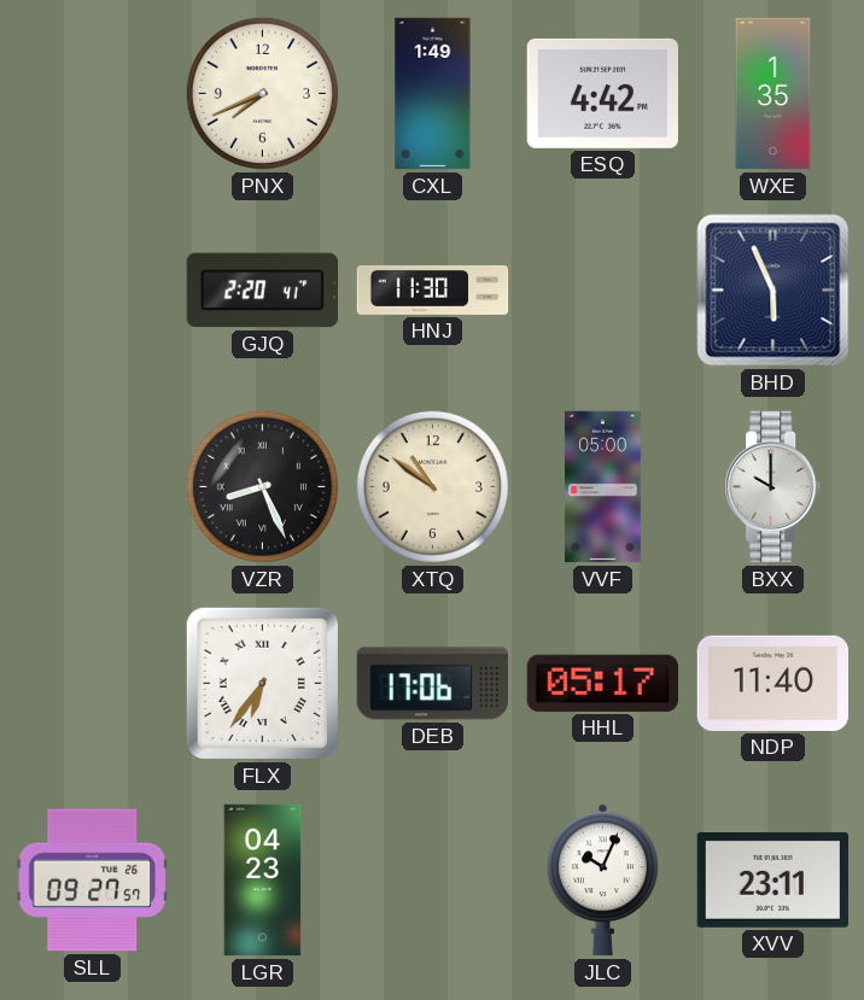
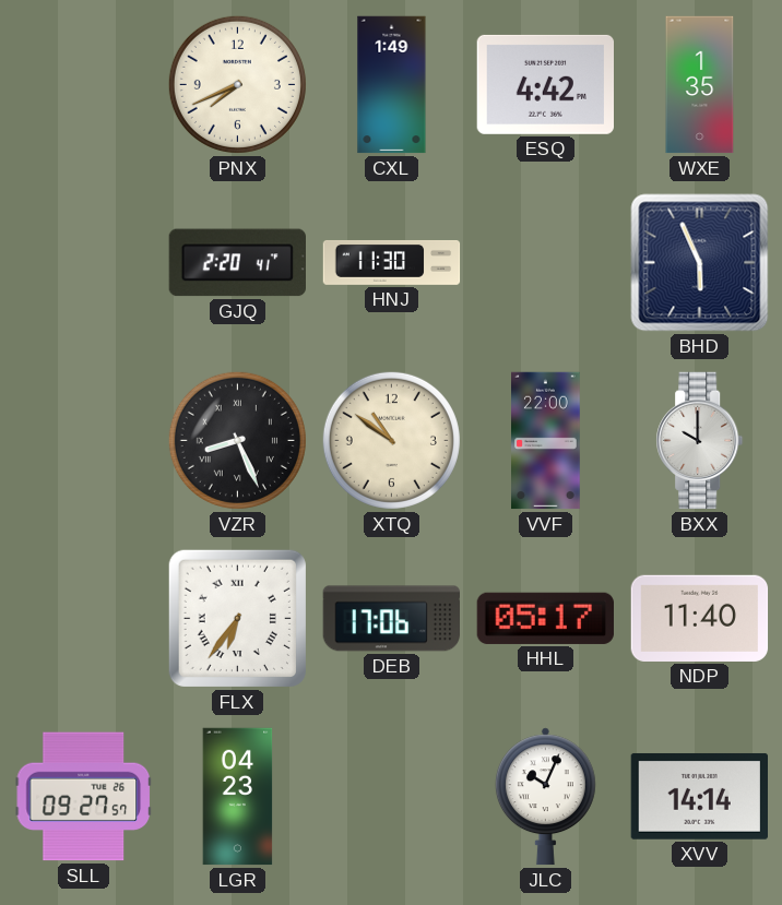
VVF: 05:00 -> 22:00
XVV: 23:11 -> 14:14
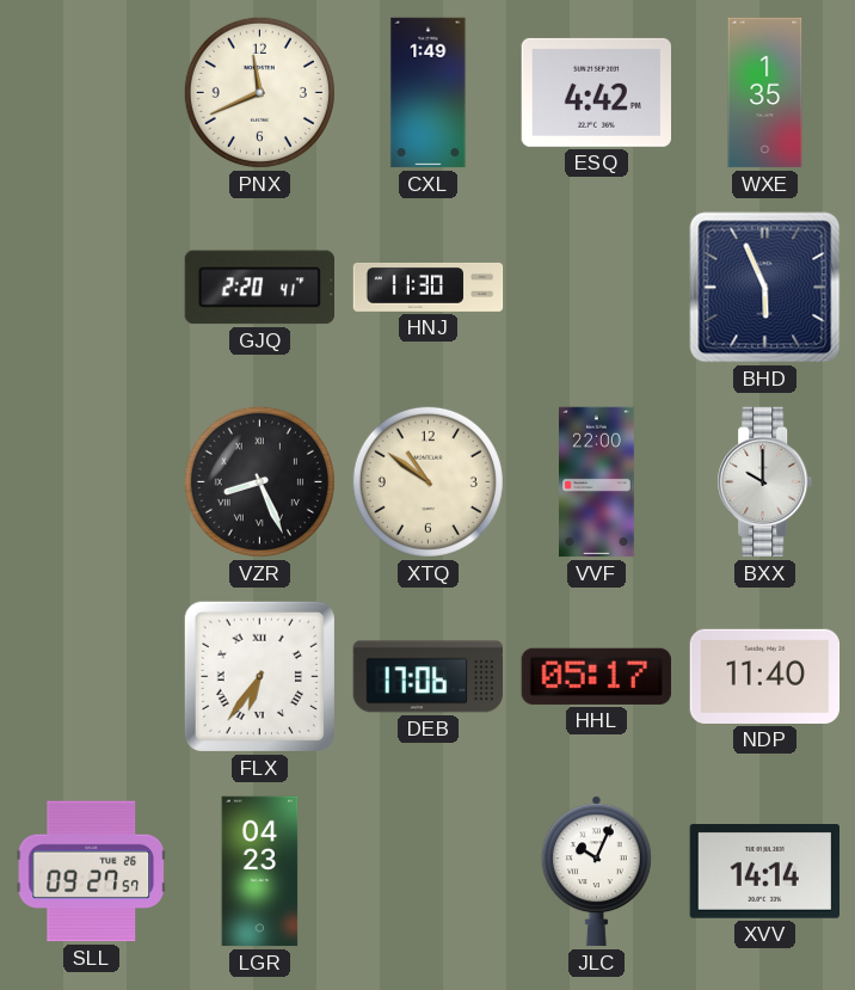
PNX: 7:41 -> 11:41
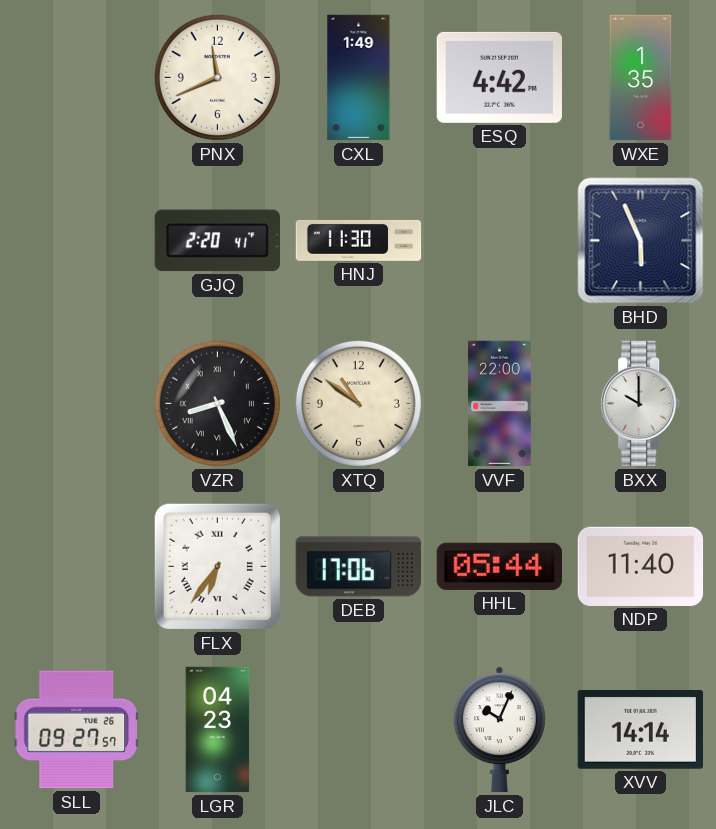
HHL: 05:17 -> 05:44
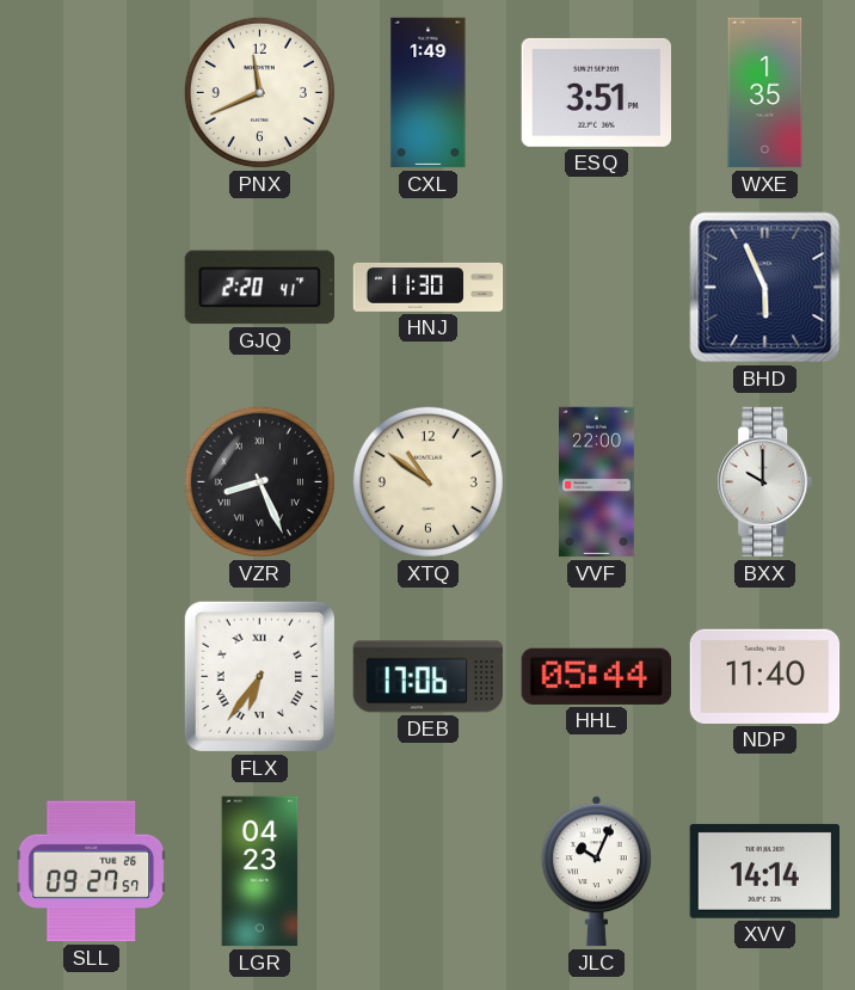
ESQ: 4:42 -> 3:51
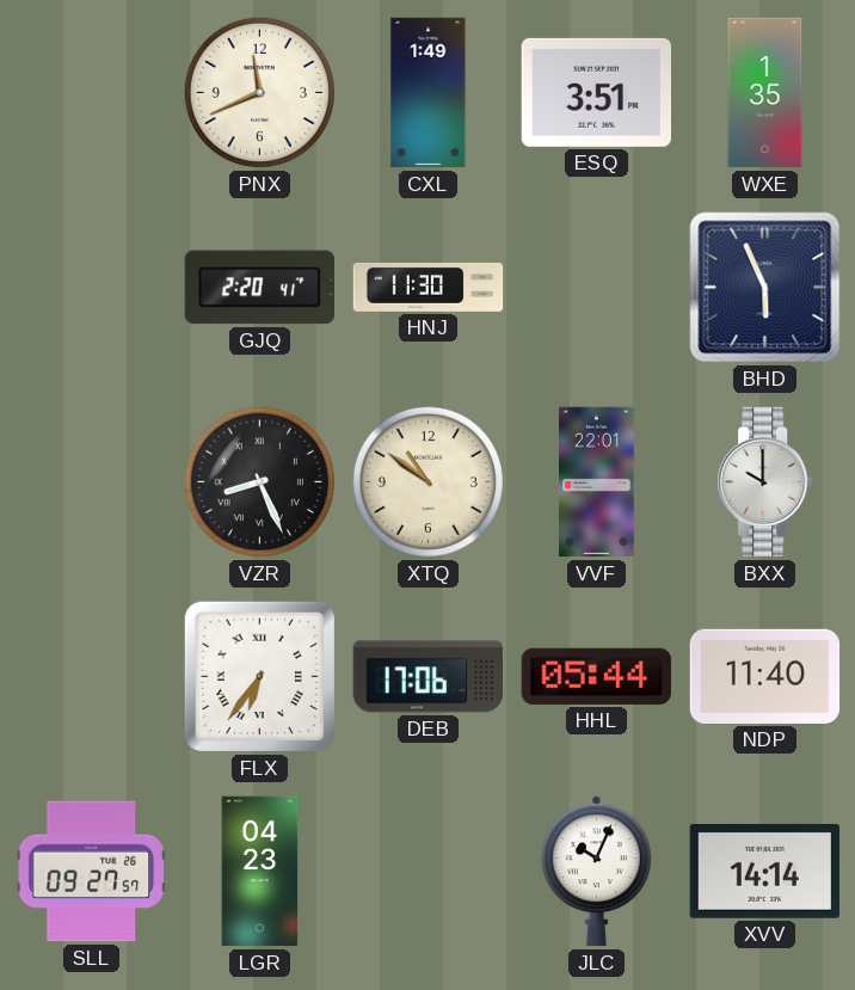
VVF: 22:00 -> 22:01
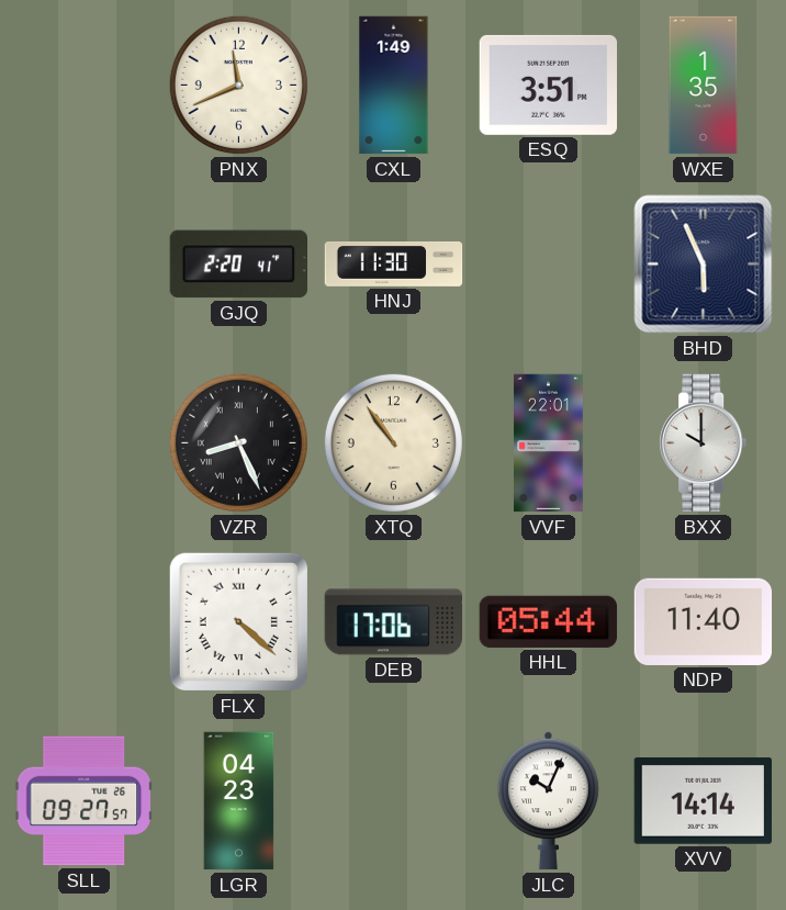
XTQ: 10:51 -> 10:54
FLX: 6:36 -> 4:22
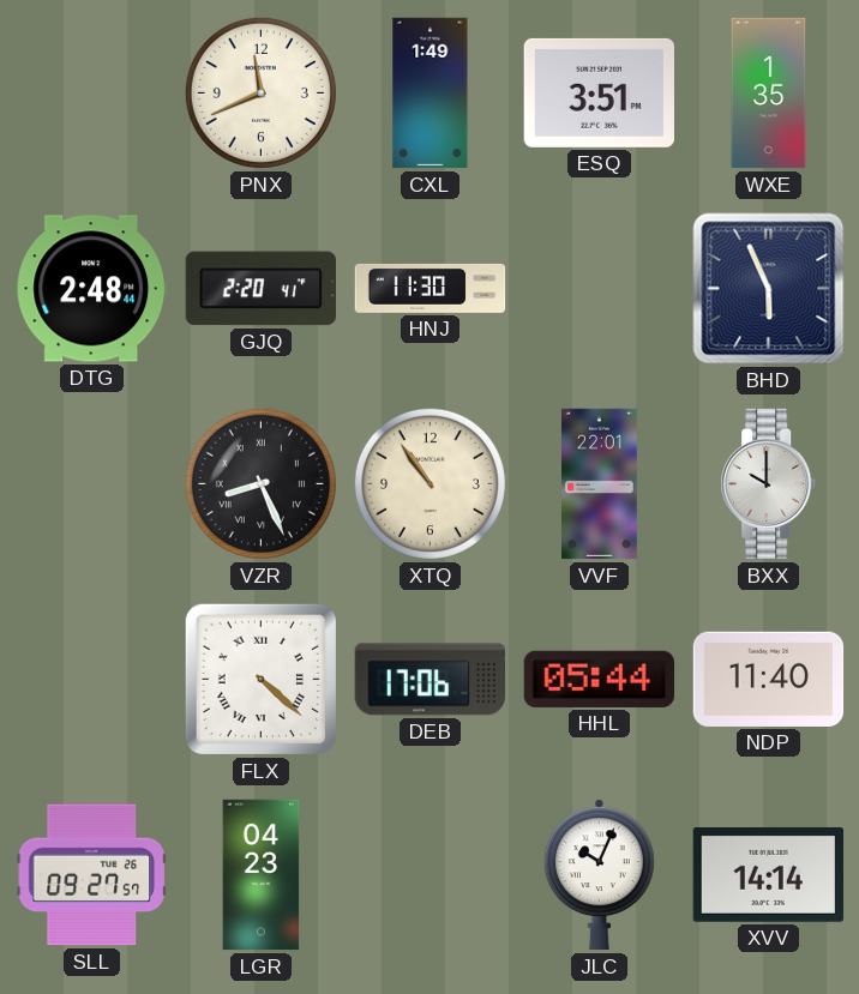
DTG: none -> 2:48
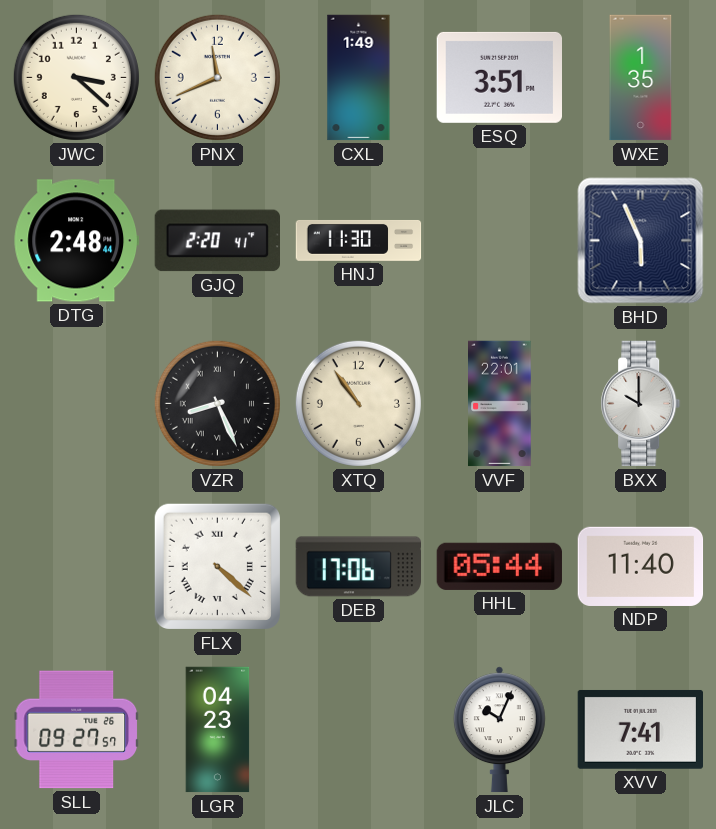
JWC: none -> 3:22
XVV: 14:14 -> 7:41
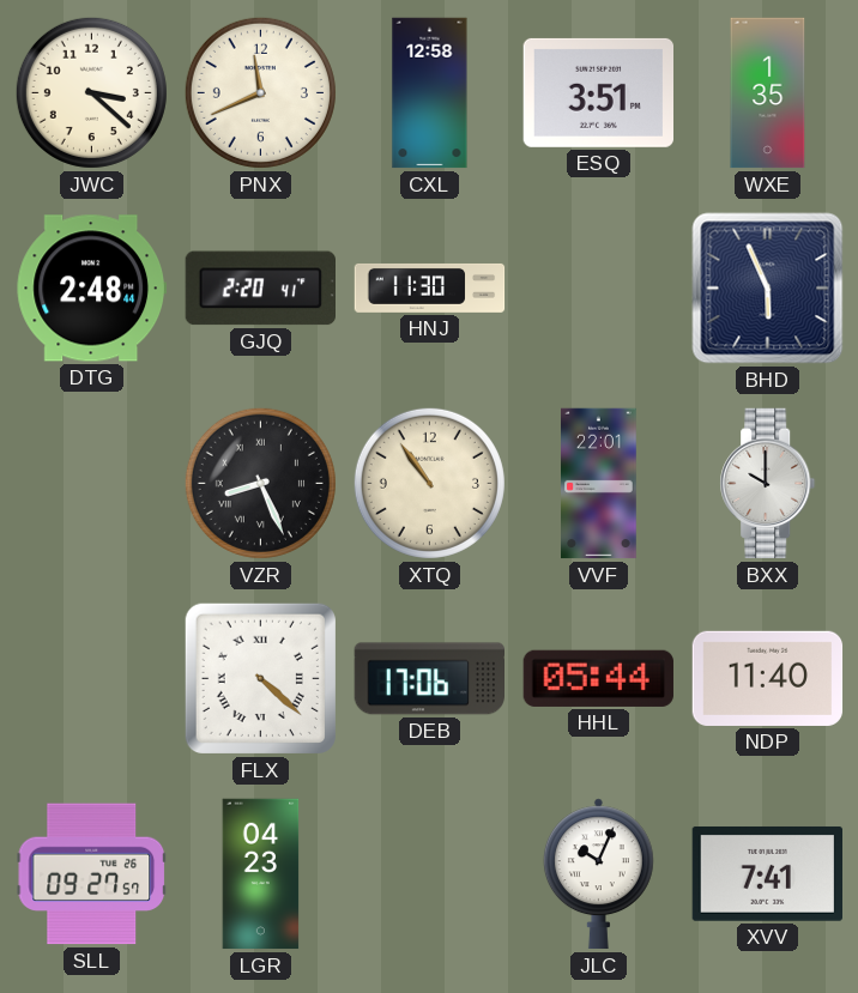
CXL: 1:49 -> 12:58
